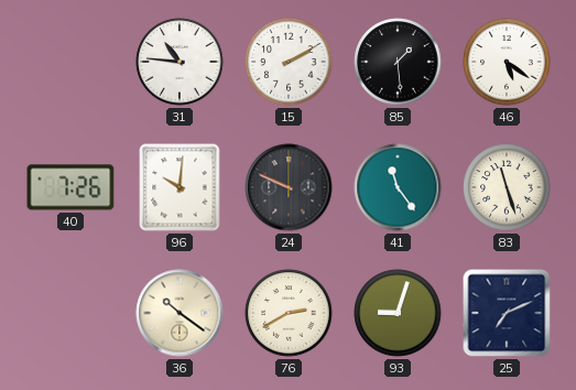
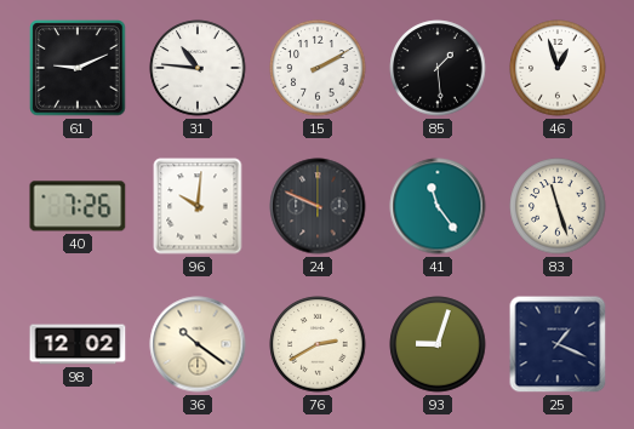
61: none -> 9:11
46: 5:21 -> 12:57
98: none -> 12:02
25: 7:11 -> 1:19
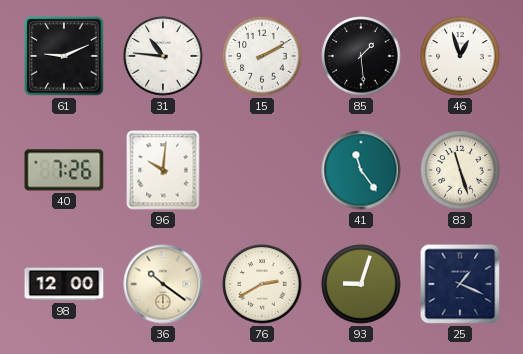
24: 9:49 -> none
98: 12:02 -> 12:00
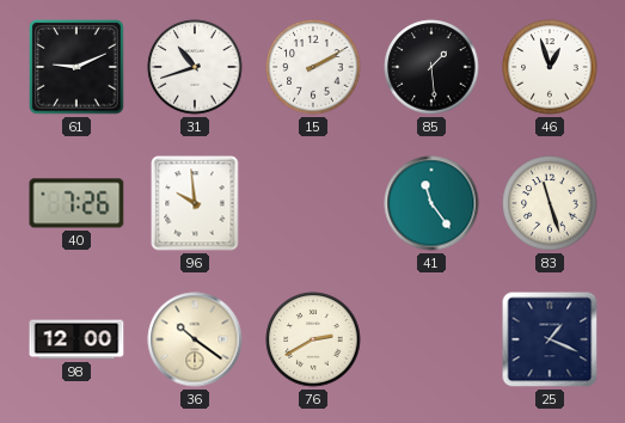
31: 10:46 -> 10:42
96: 10:01 -> 9:59
93: 9:03 -> none
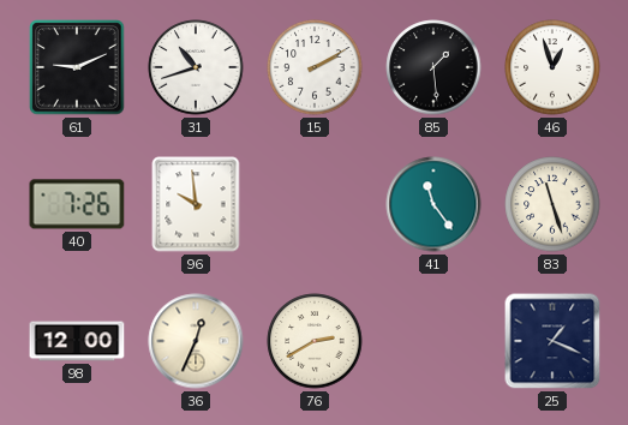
36: 10:21 -> 12:34
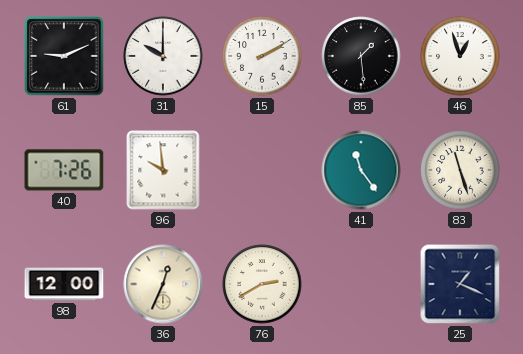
31: 10:42 -> 10:00
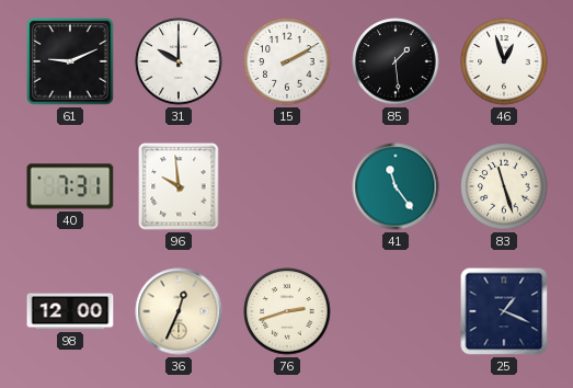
40: 7:26 -> 7:31
76: 2:40 -> 2:42
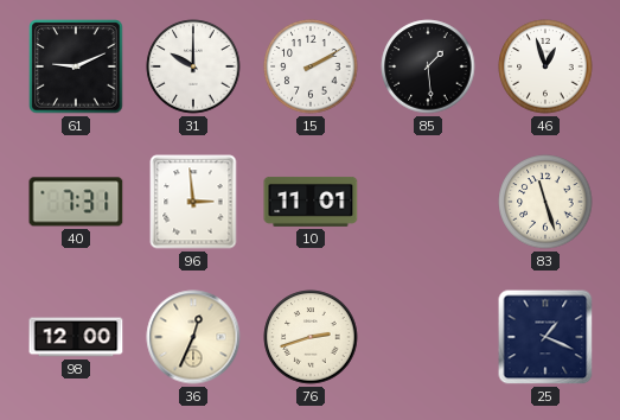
96: 9:59 -> 2:59
10: none -> 11:01
41: 11:24 -> none
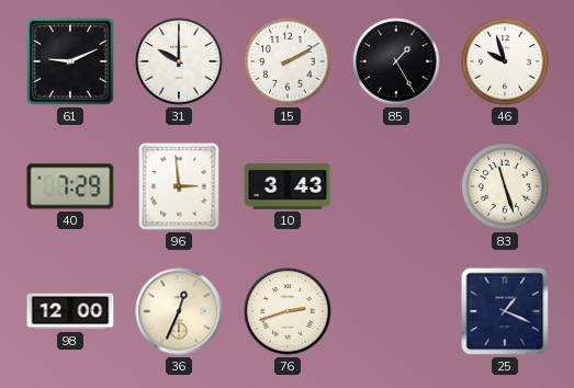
85: 1:29 -> 1:25
46: 12:57 -> 9:57
40: 7:31 -> 7:29
10: 11:01 -> 3:43
